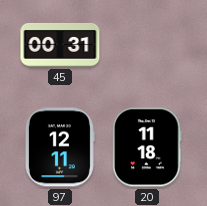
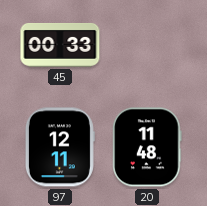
45: 00:31 -> 00:33
20: 11:18 -> 11:48
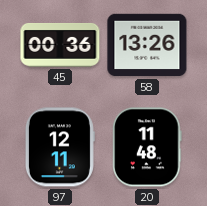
45: 00:33 -> 00:36
58: none -> 13:26
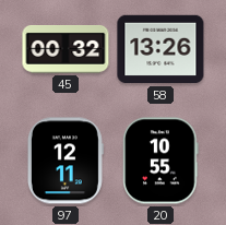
45: 00:36 -> 00:32
20: 11:48 -> 10:55
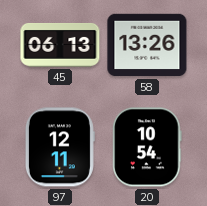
45: 00:32 -> 06:13
20: 10:55 -> 10:54
